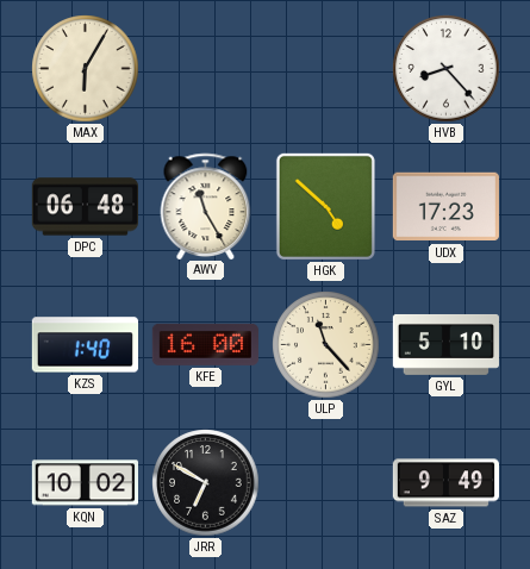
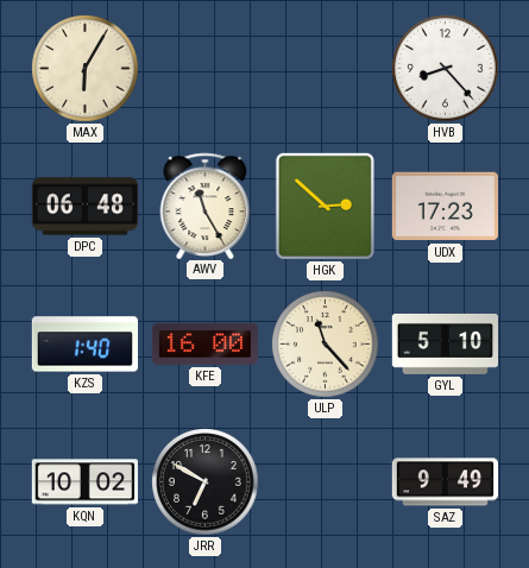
HGK: 4:52 -> 2:52
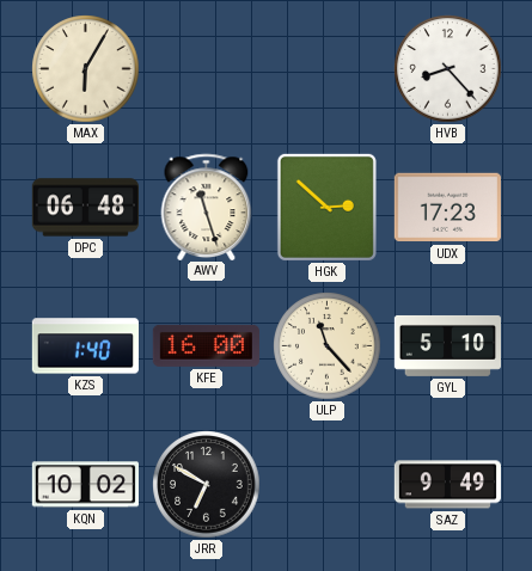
AWV: 11:25 -> 11:27
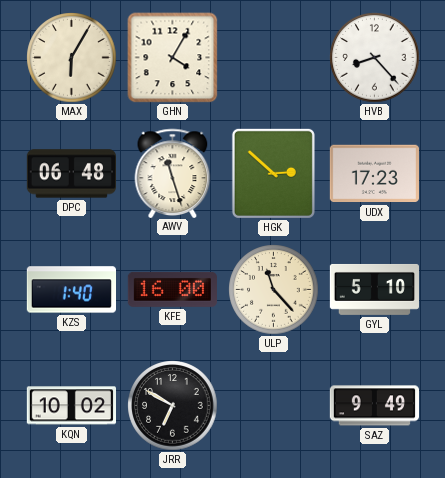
GHN: none -> 4:05
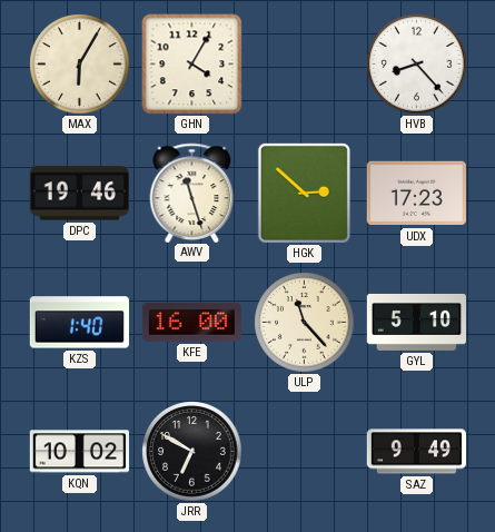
DPC: 06:48 -> 19:46
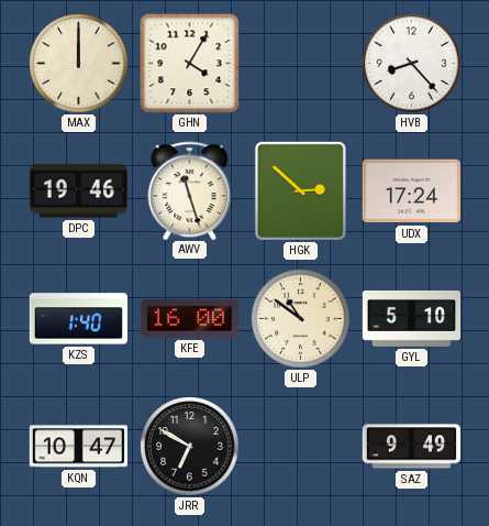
MAX: 6:05 -> 12:00
UDX: 17:23 -> 17:24
ULP: 11:23 -> 10:51
KQN: 10:02 -> 10:47
